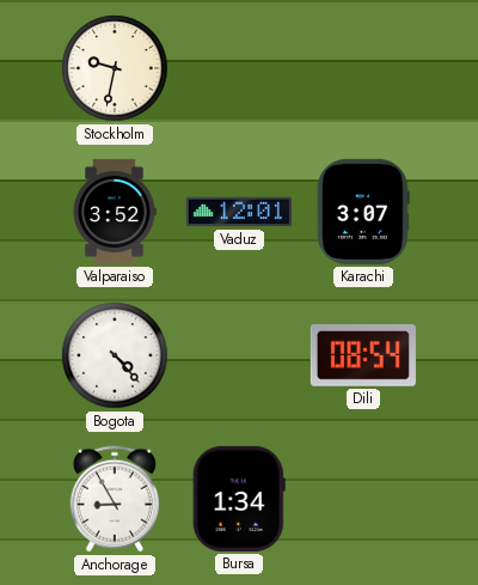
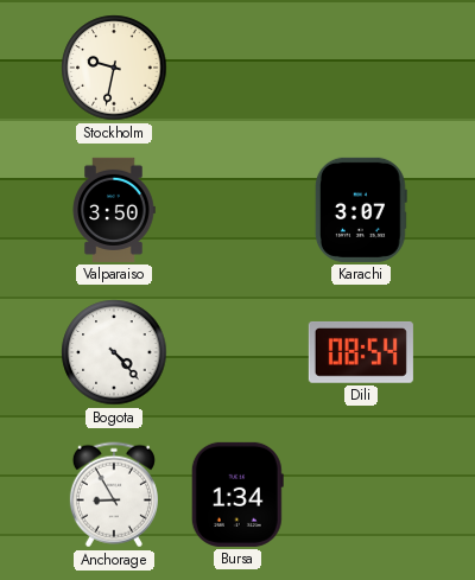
Valparaiso: 3:52 -> 3:50
Vaduz: 12:01 -> none
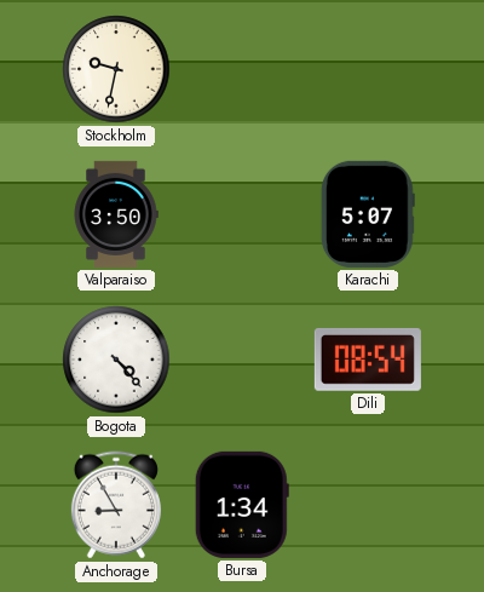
Karachi: 3:07 -> 5:07
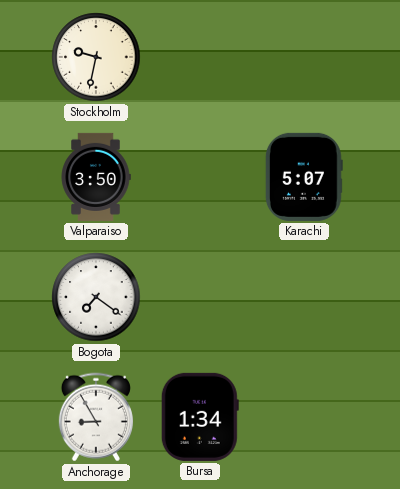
Bogota: 4:23 -> 7:21
Dili: 08:54 -> none
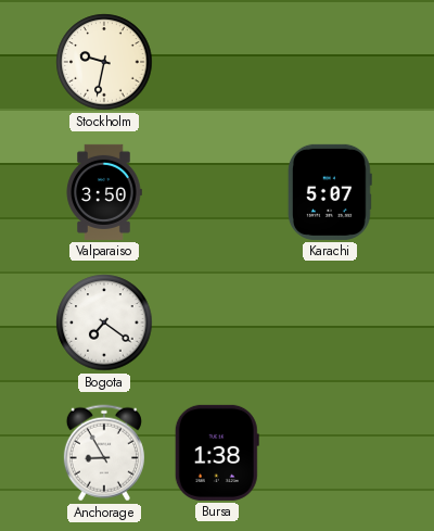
Bursa: 1:34 -> 1:38
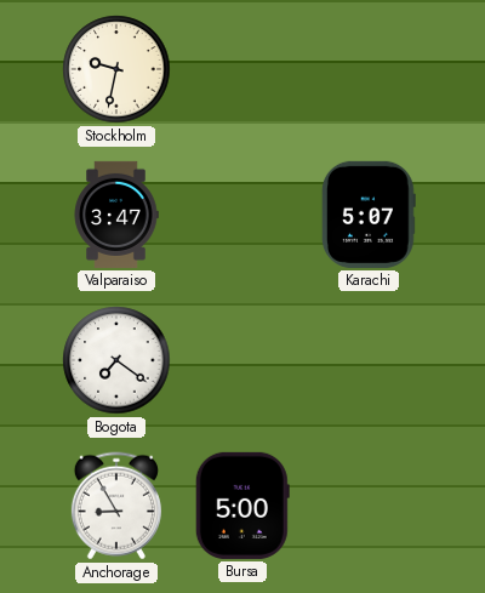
Valparaiso: 3:50 -> 3:47
Bursa: 1:38 -> 5:00
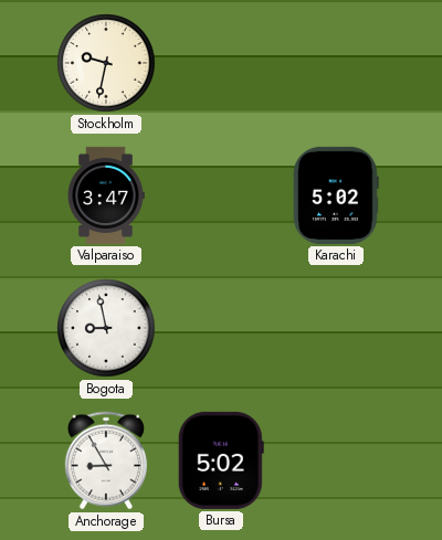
Karachi: 5:07 -> 5:02
Bogota: 7:21 -> 8:58
Bursa: 5:00 -> 5:02
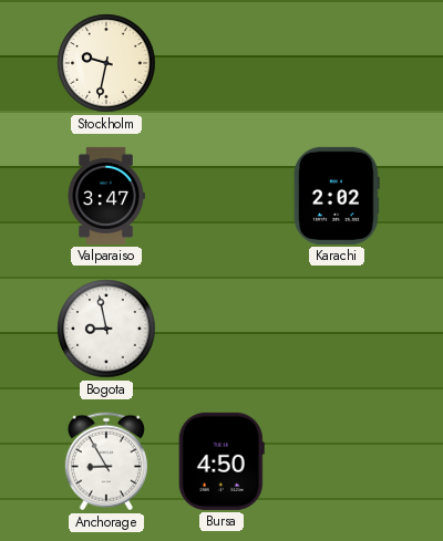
Karachi: 5:02 -> 2:02
Bursa: 5:02 -> 4:50
